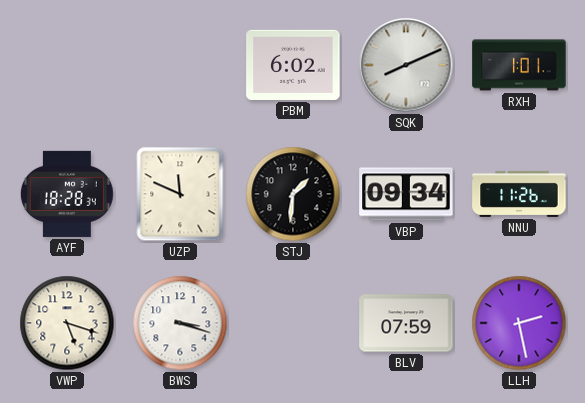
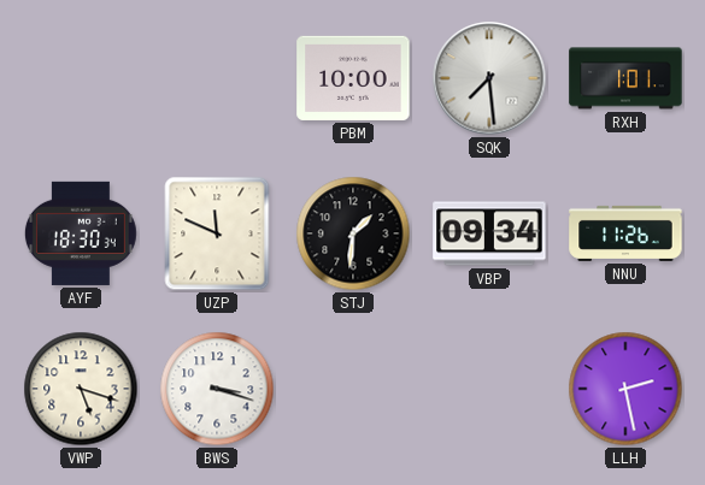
PBM: 6:02 -> 10:00
SQK: 8:11 -> 7:29
AYF: 18:28 -> 18:30
BLV: 07:59 -> none
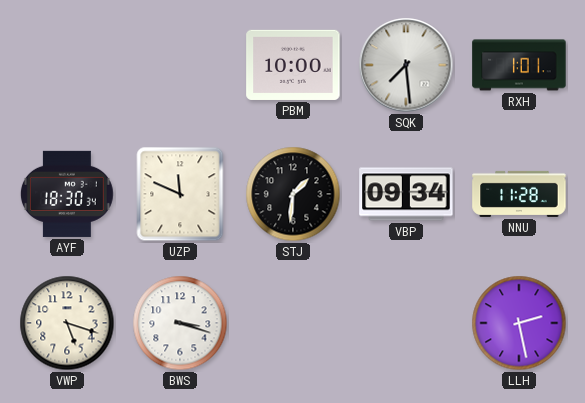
NNU: 11:26 -> 11:28
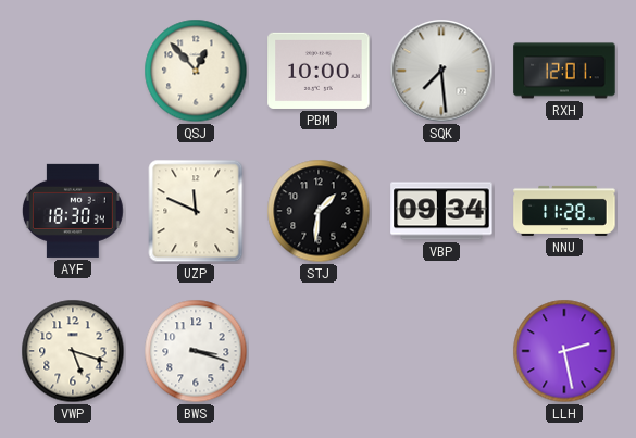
QSJ: none -> 12:53
RXH: 1:01 -> 12:01
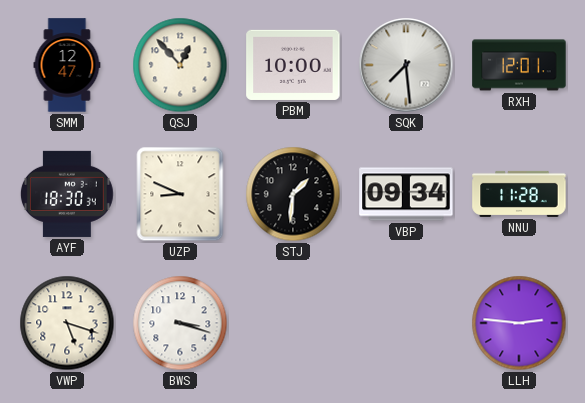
SMM: none -> 12:47
UZP: 11:49 -> 8:49
LLH: 2:28 -> 2:46
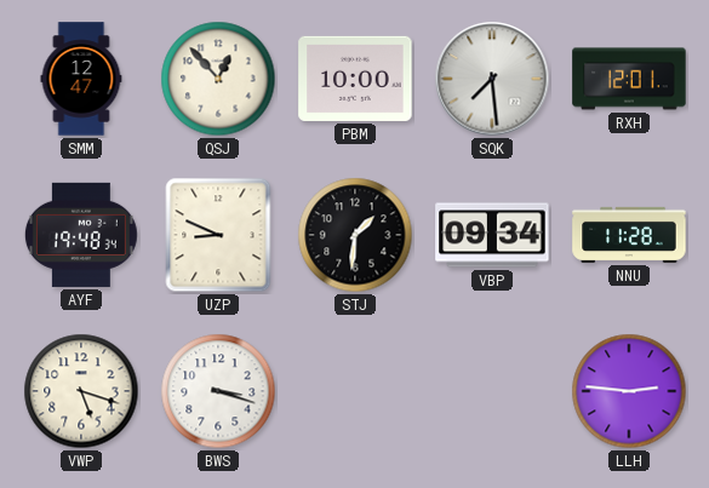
AYF: 18:30 -> 19:48
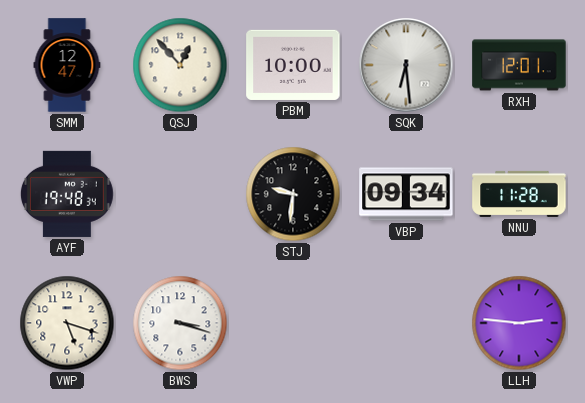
SQK: 7:29 -> 6:29
UZP: 8:49 -> none
STJ: 1:31 -> 9:31
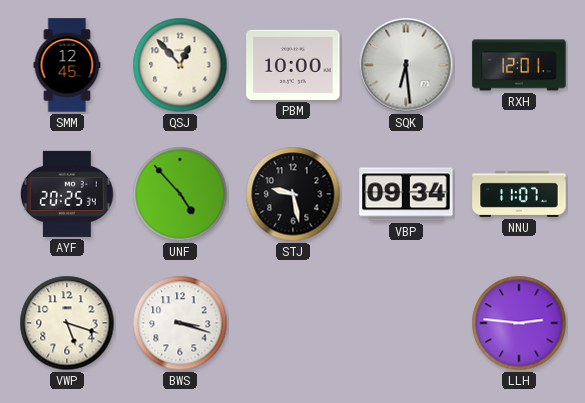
SMM: 12:47 -> 12:45
AYF: 19:48 -> 20:25
UNF: none -> 4:53
STJ: 9:31 -> 9:28
NNU: 11:28 -> 11:07
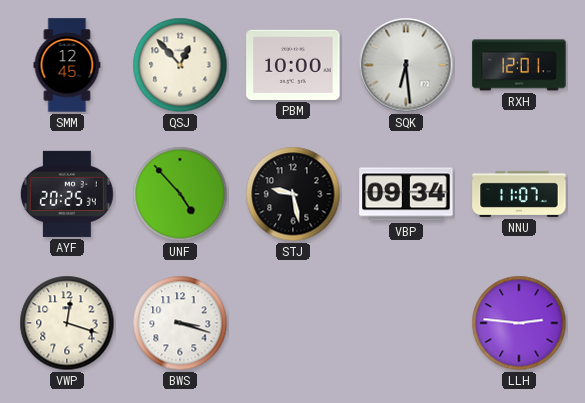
VWP: 5:18 -> 12:18
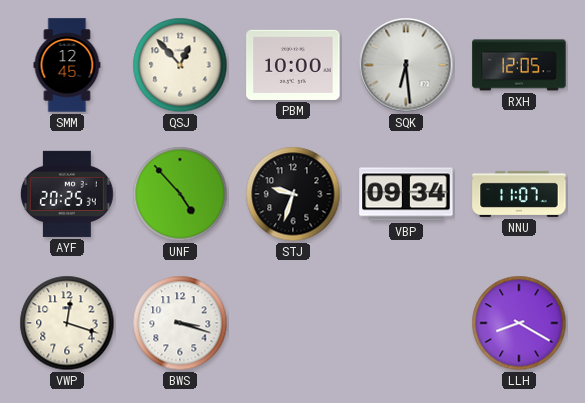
RXH: 12:01 -> 12:05
STJ: 9:28 -> 9:33
LLH: 2:46 -> 8:20
